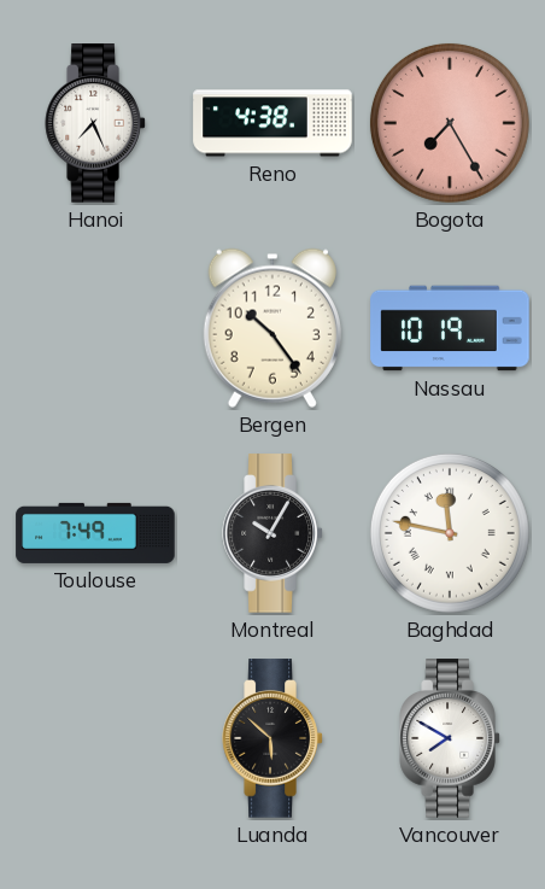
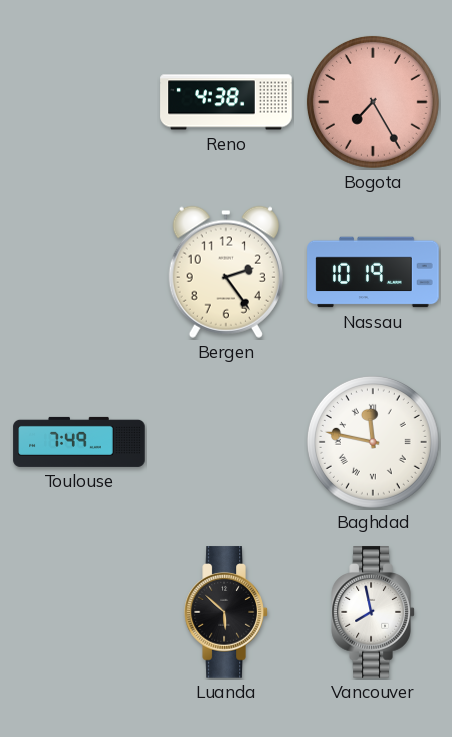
Hanoi: 7:26 -> none
Bergen: 10:24 -> 2:24
Montreal: 10:05 -> none
Vancouver: 7:50 -> 7:58
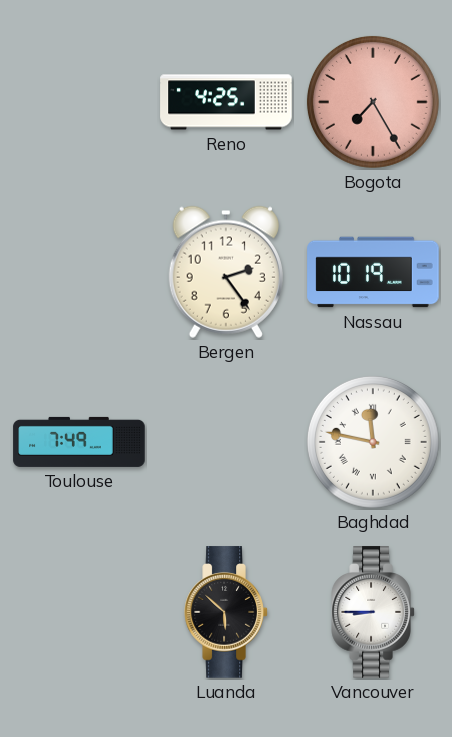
Reno: 4:38 -> 4:25
Vancouver: 7:58 -> 8:45
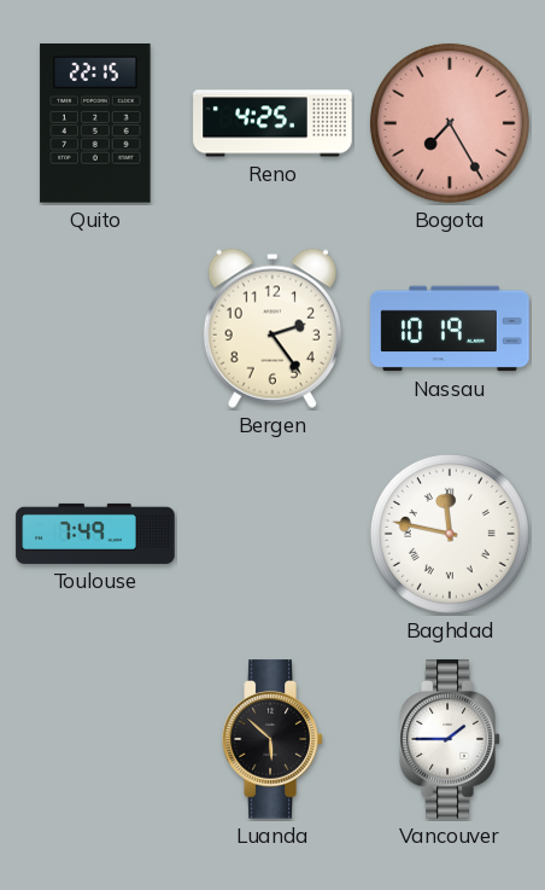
Quito: none -> 22:15
Vancouver: 8:45 -> 1:45
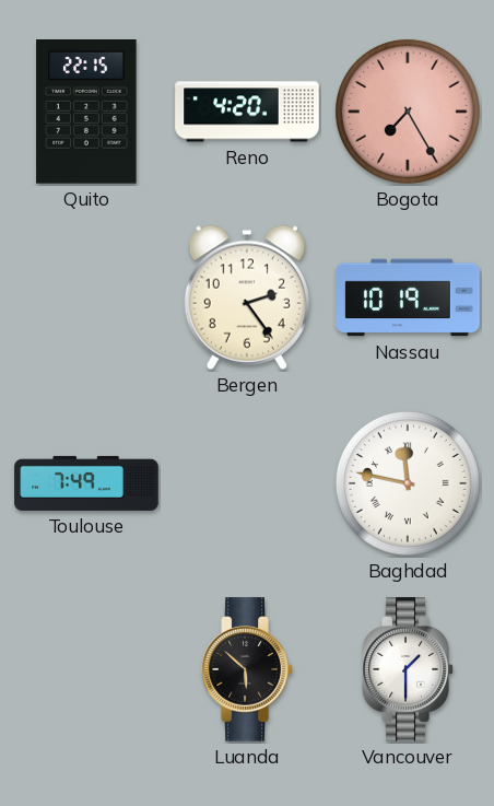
Reno: 4:25 -> 4:20
Vancouver: 1:45 -> 1:30
